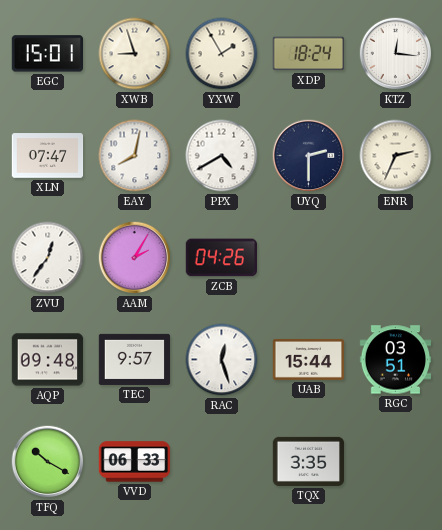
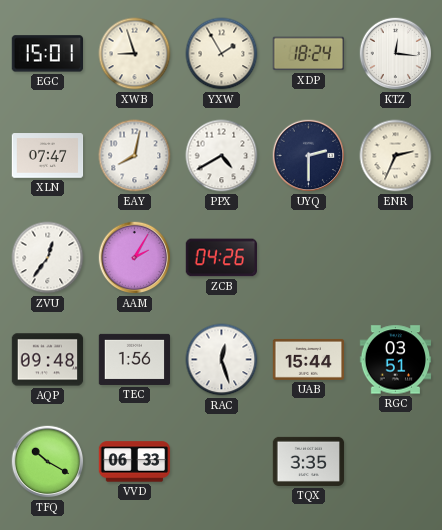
TEC: 9:57 -> 1:56
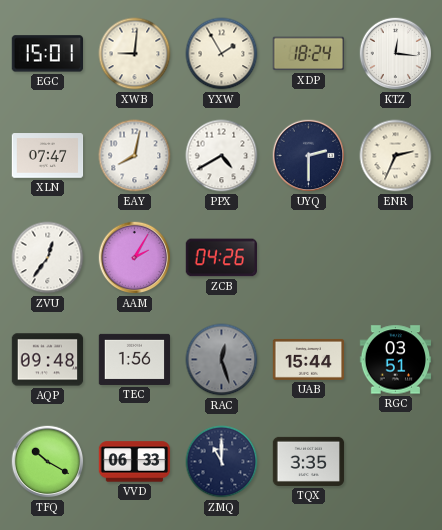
XWB: 8:57 -> 9:01
RAC dial: white -> grey
ZMQ: none -> 11:00
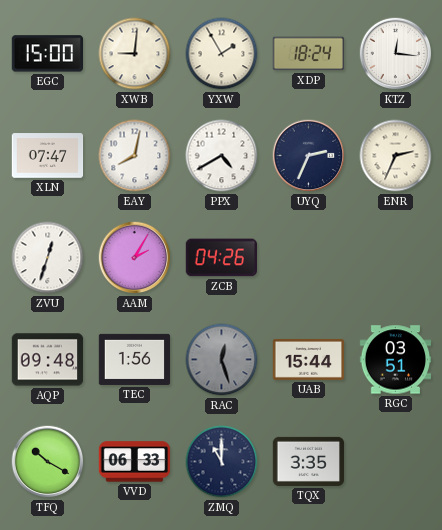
EGC: 15:01 -> 15:00
UYQ: 2:30 -> 2:34
ZVU: 12:36 -> 12:33
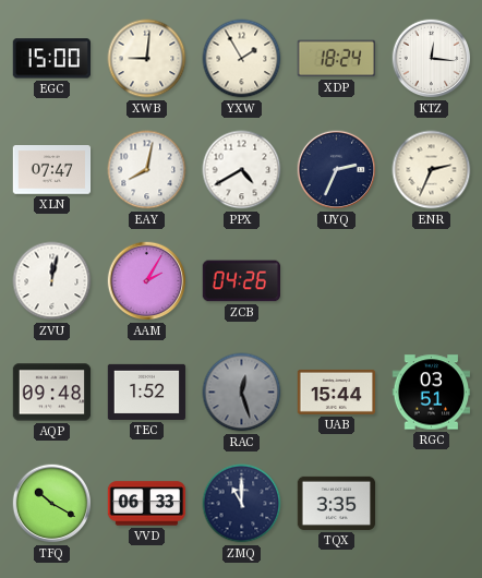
ZVU: 12:33 -> 12:02
TEC: 1:56 -> 1:52
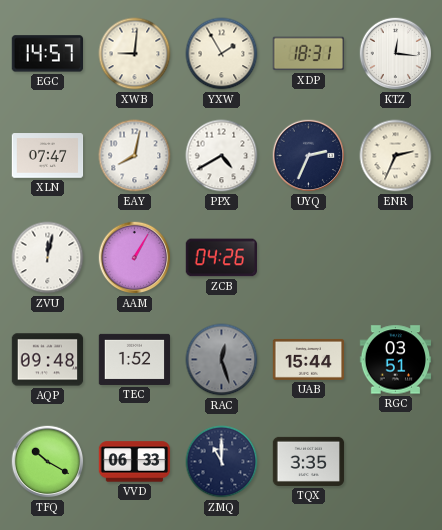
EGC: 15:00 -> 14:57
XDP: 18:24 -> 18:31
AAM: 2:05 -> 1:05
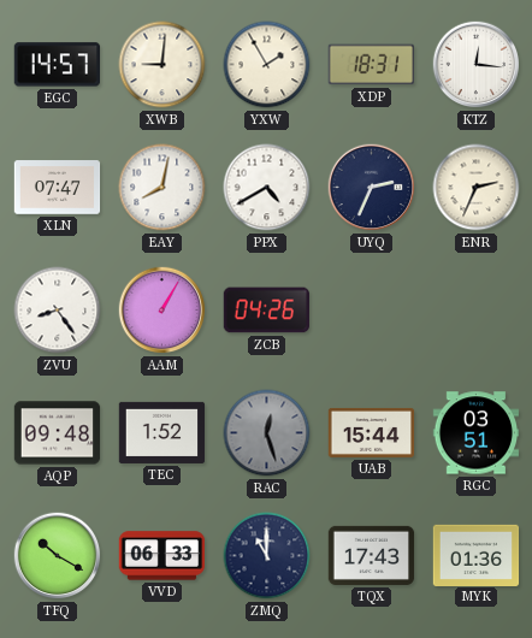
ZVU: 12:02 -> 8:24
TQX: 3:35 -> 17:43
MYK: none -> 01:36
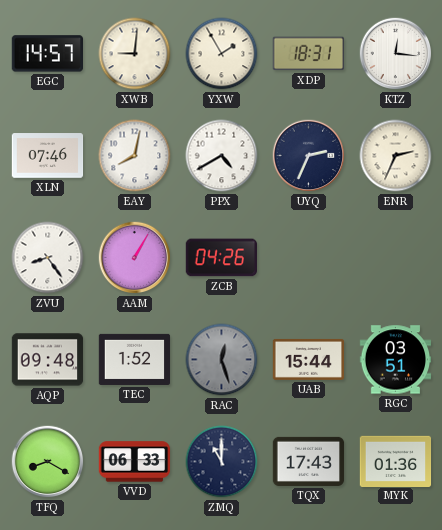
XLN: 07:47 -> 07:46
TFQ: 10:20 -> 8:20
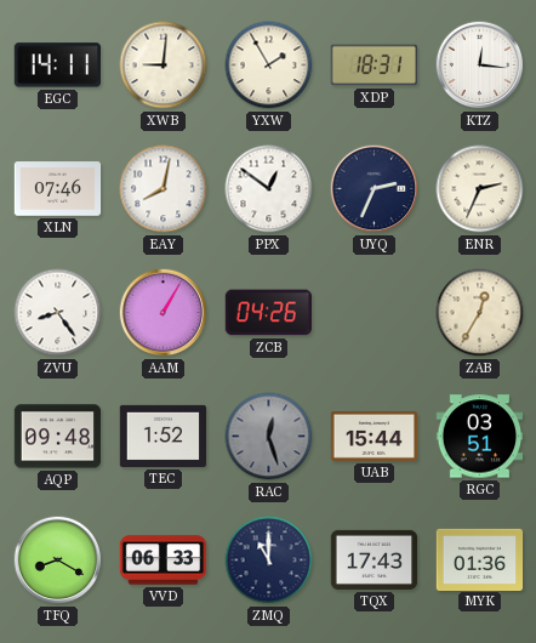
EGC: 14:57 -> 14:11
PPX: 4:40 -> 12:51
ZAB: none -> 12:35
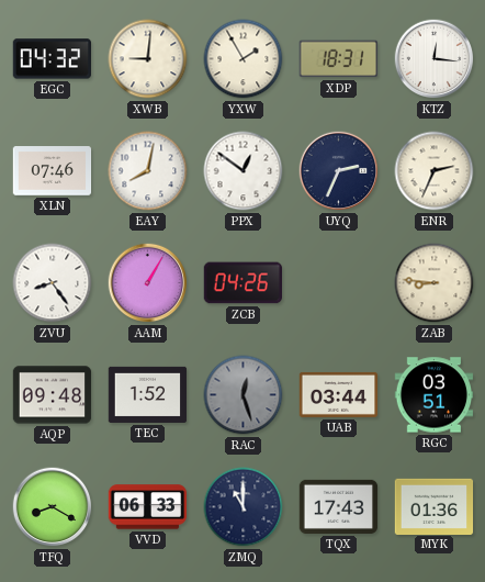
EGC: 14:11 -> 04:32
ZAB: 12:35 -> 8:46
UAB: 15:44 -> 03:44
